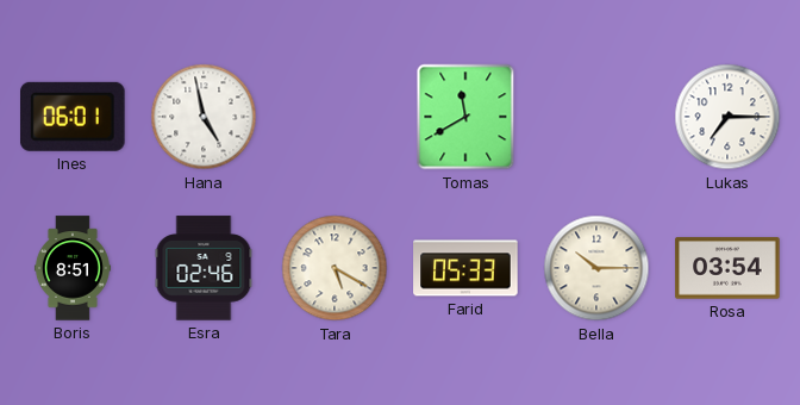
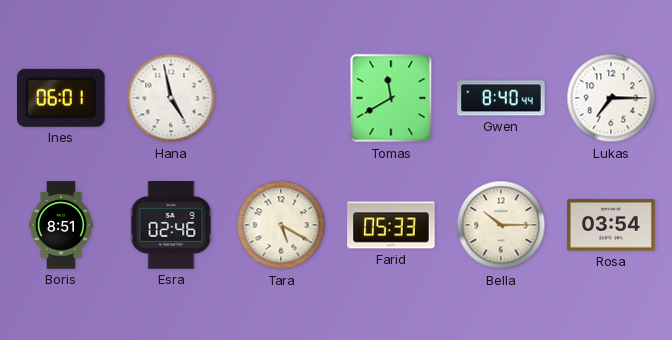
Gwen: none -> 8:40
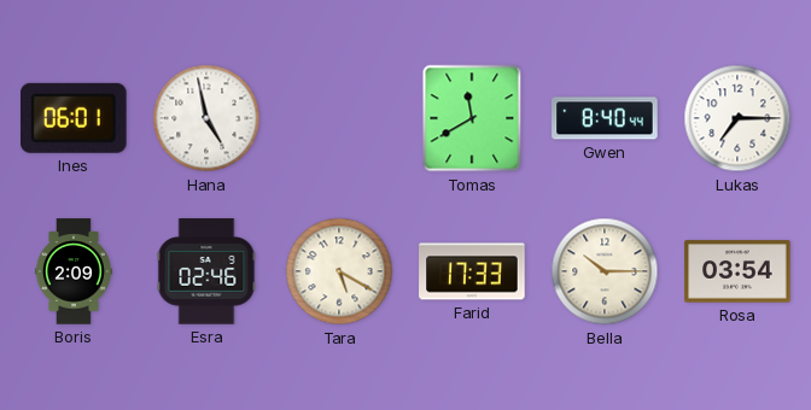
Boris: 8:51 -> 2:09
Farid: 05:33 -> 17:33
